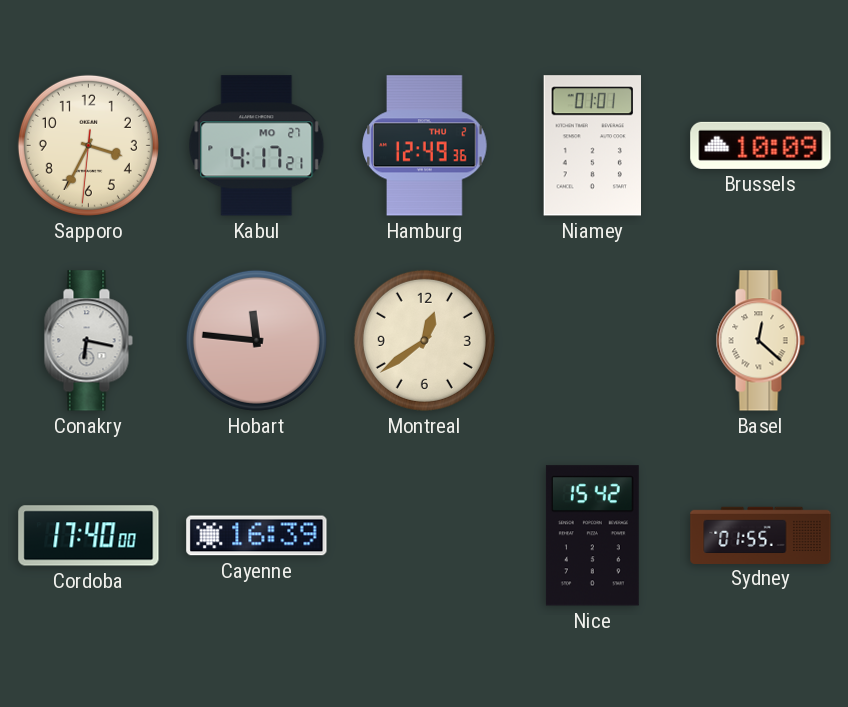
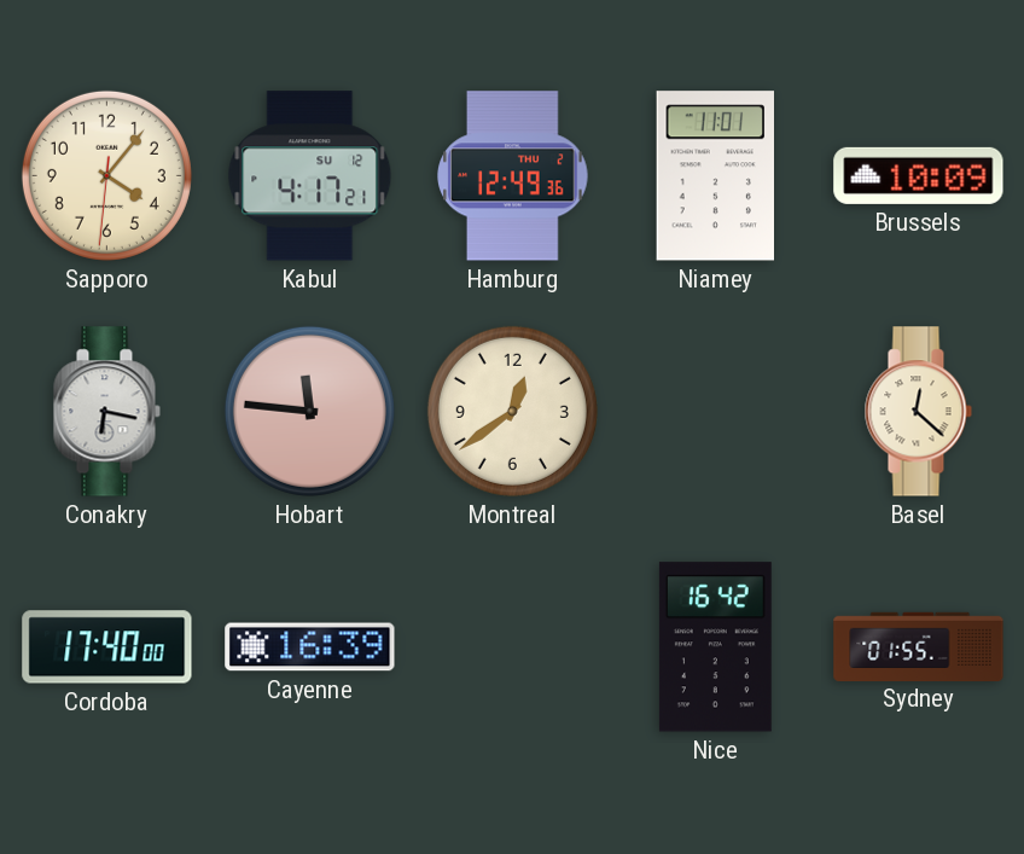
Sapporo: 3:34 -> 4:06
Kabul date: MO 27 -> SU 12
Niamey: 01:01 -> 11:01
Nice: 15:42 -> 16:42
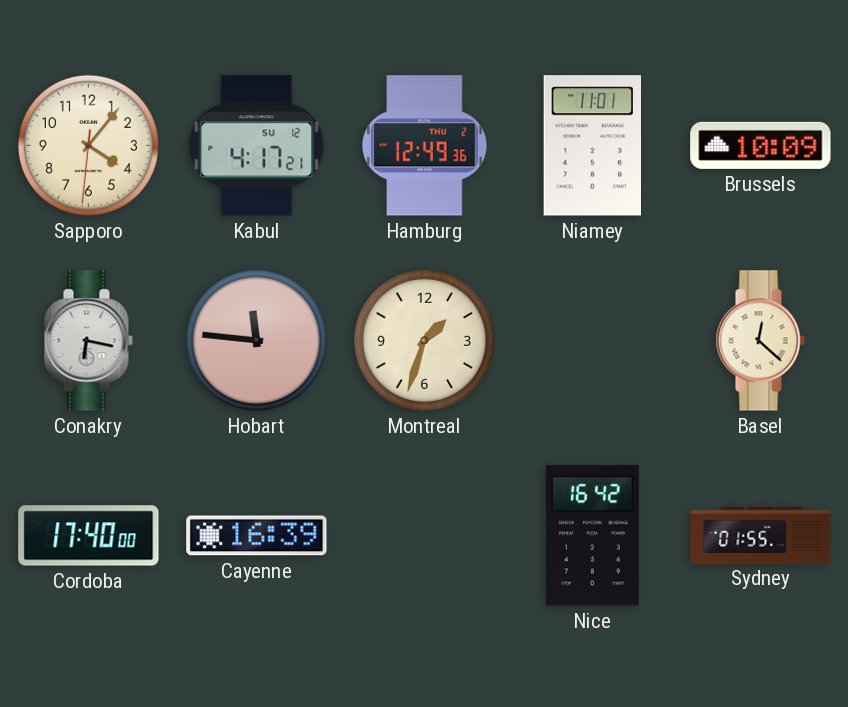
Montreal: 12:39 -> 1:33
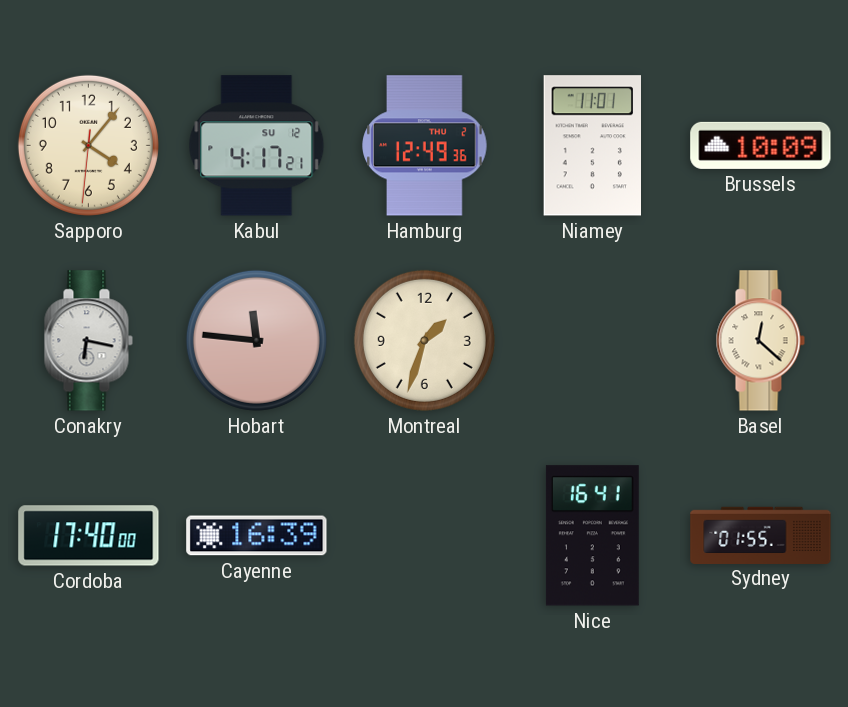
Nice: 16:42 -> 16:41
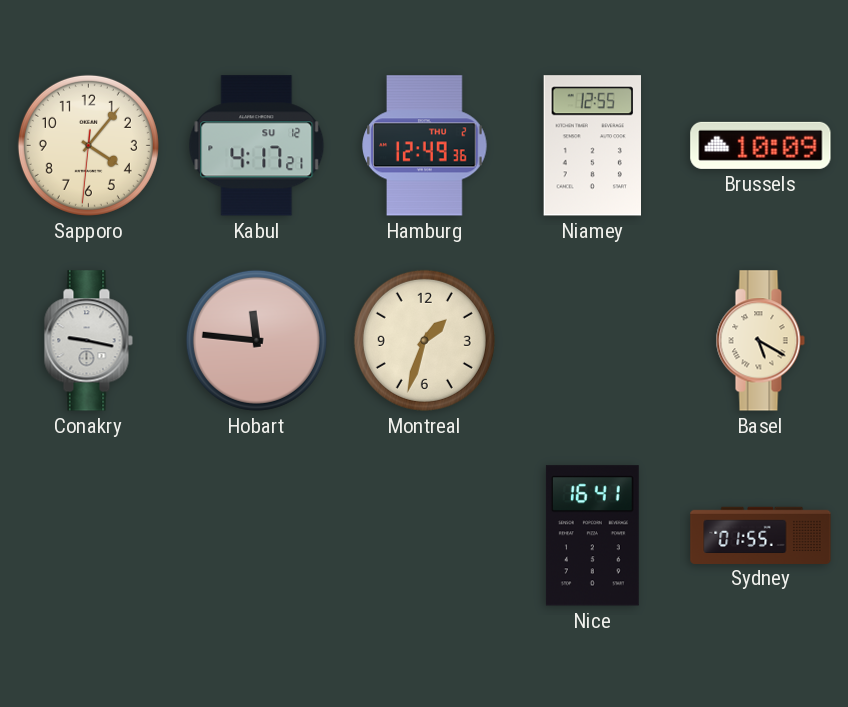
Niamey: 11:01 -> 12:55
Conakry: 6:17 -> 9:17
Basel: 12:22 -> 5:20
Cordoba: 17:40 -> none
Cayenne: 16:39 -> none
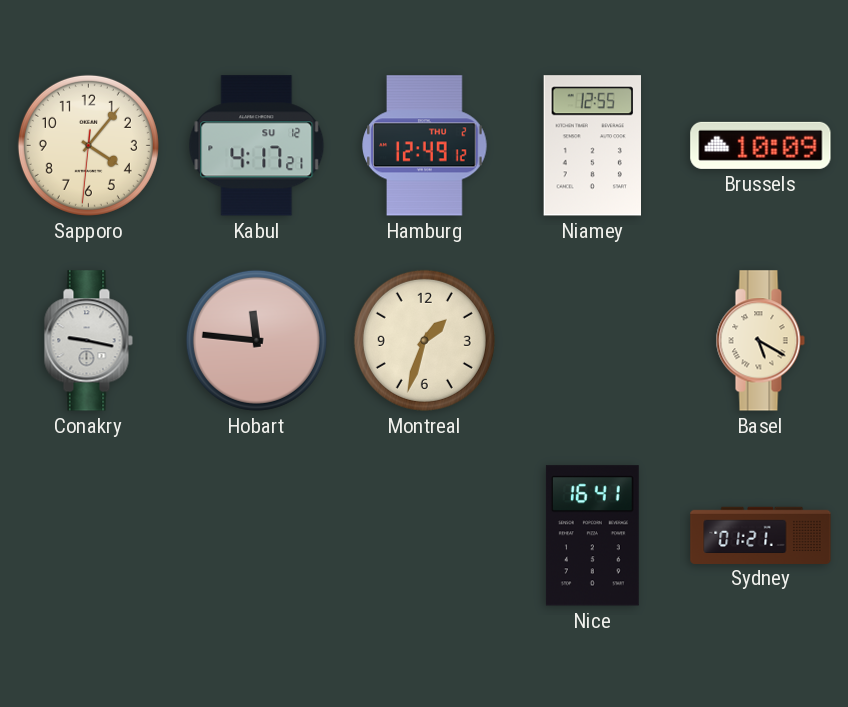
Hamburg: 12:49:36 -> 12:49:12
Sydney: 01:55 -> 01:21
